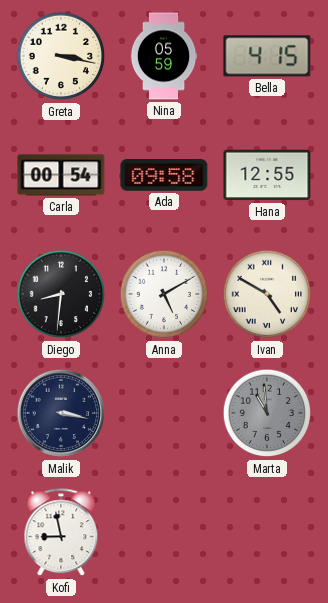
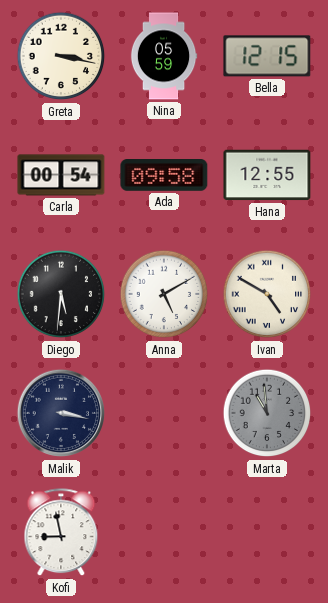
Bella: 4:15 -> 12:15
Diego: 8:31 -> 5:31
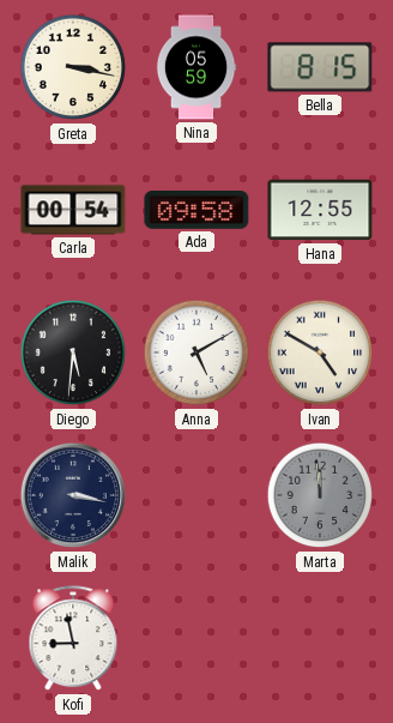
Bella: 12:15 -> 8:15
Marta: 10:59 -> 11:59
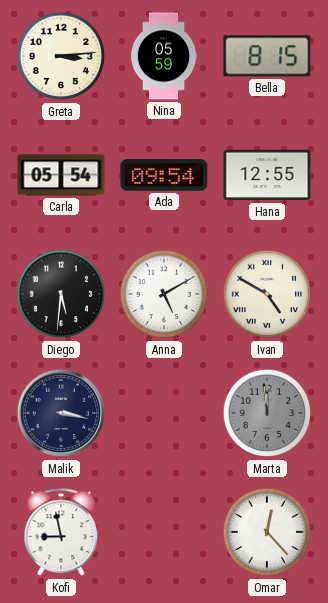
Greta: 3:17 -> 3:14
Carla: 00:54 -> 05:54
Ada: 09:58 -> 09:54
Omar: none -> 12:23
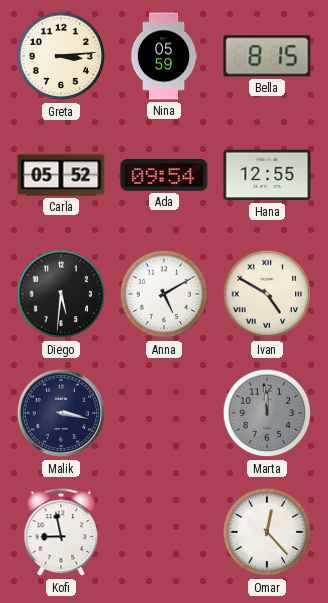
Carla: 05:54 -> 05:52
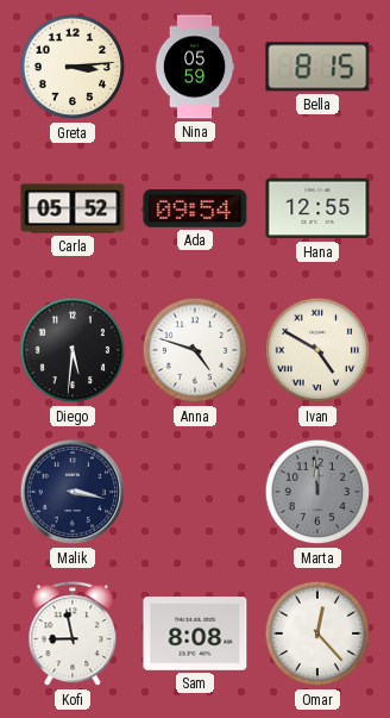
Anna: 5:10 -> 4:48
Sam: none -> 8:08
